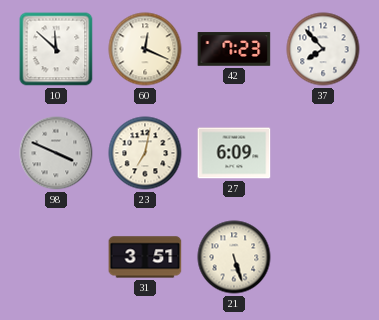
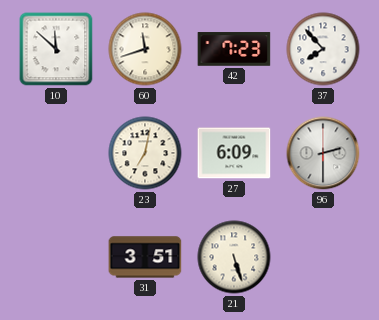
60: 12:19 -> 11:42
98: 3:49 -> none
96: none -> 2:30
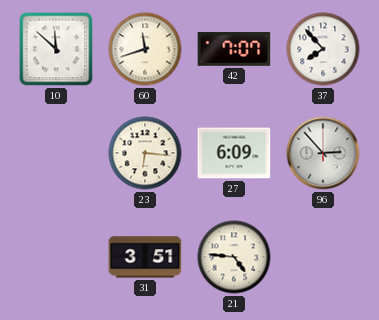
42: 7:23 -> 7:07
23: 7:02 -> 6:16
96: 2:30 -> 2:53
21: 5:27 -> 4:46
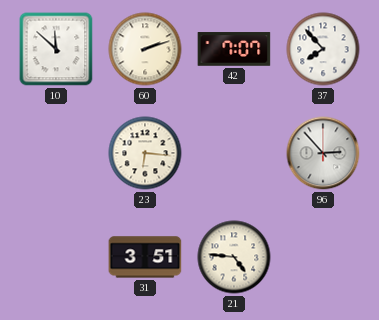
60: 11:42 -> 2:12
27: 6:09 -> none
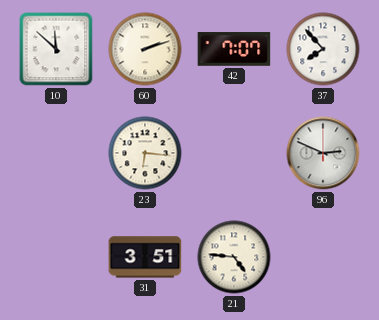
96: 2:53 -> 2:49
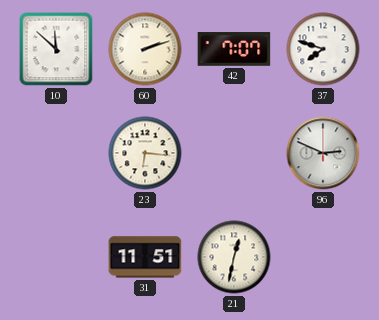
37: 7:53 -> 7:48
31: 3:51 -> 11:51
21: 4:46 -> 12:32
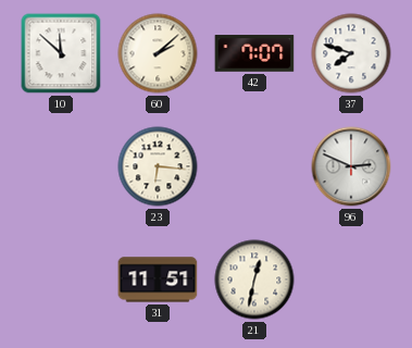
60: 2:12 -> 2:08
